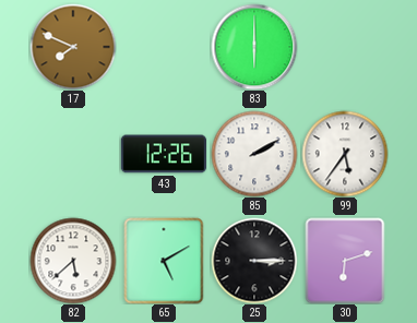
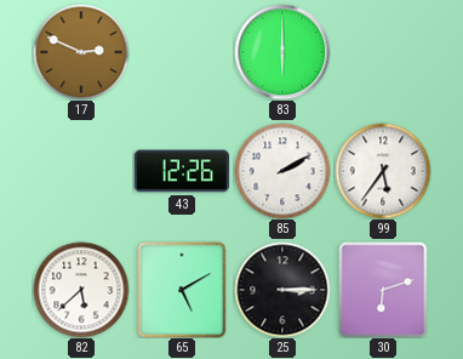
17: 7:49 -> 2:49
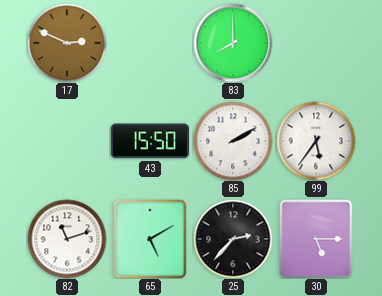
83: 6:00 -> 8:00
43: 12:26 -> 15:50
82: 5:38 -> 11:12
25: 3:15 -> 2:37
30: 6:12 -> 5:15
